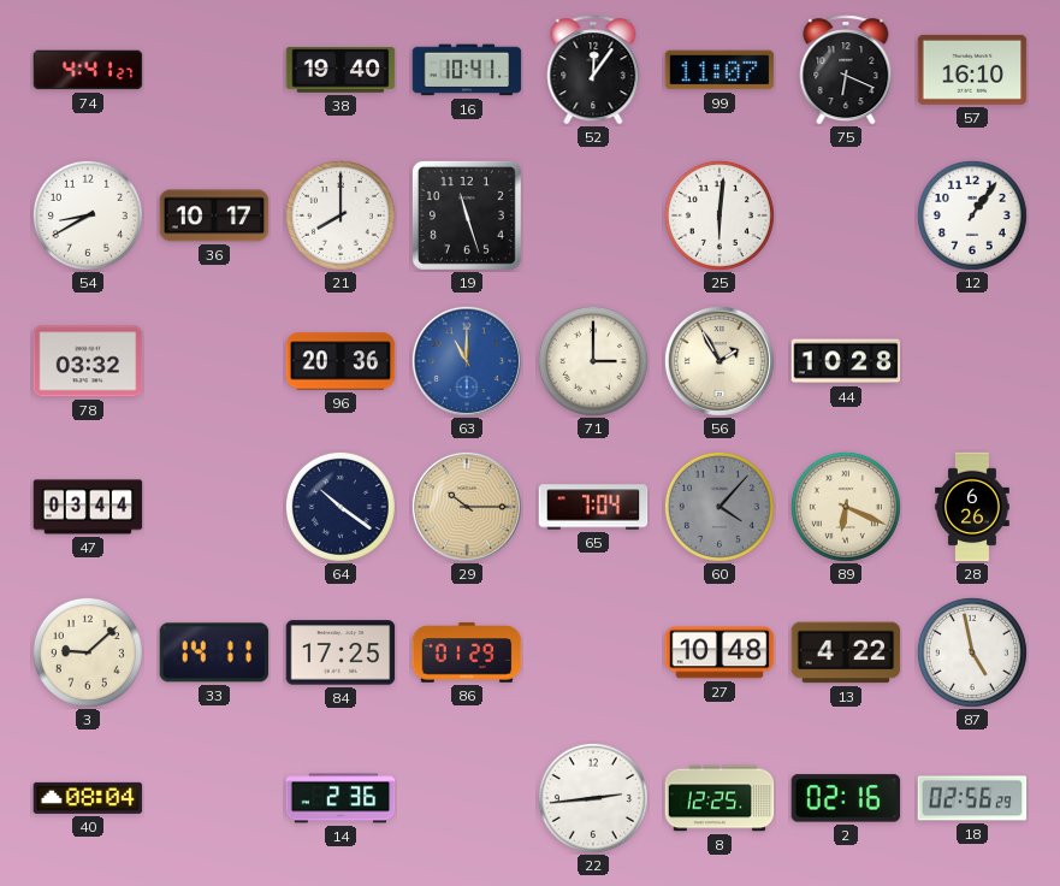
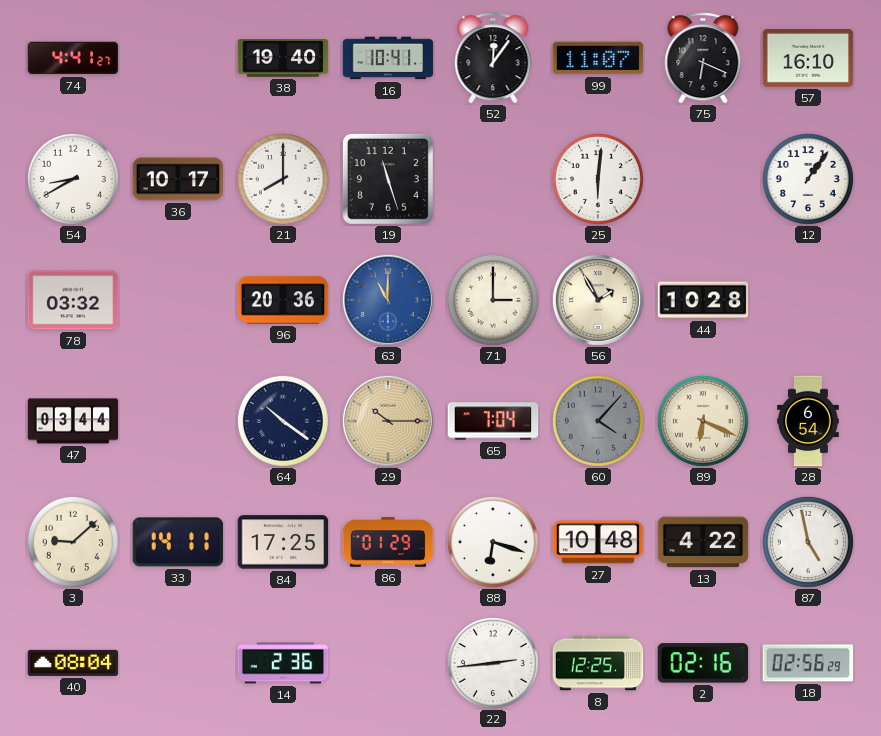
28: 6:26 -> 6:54
88: none -> 6:18
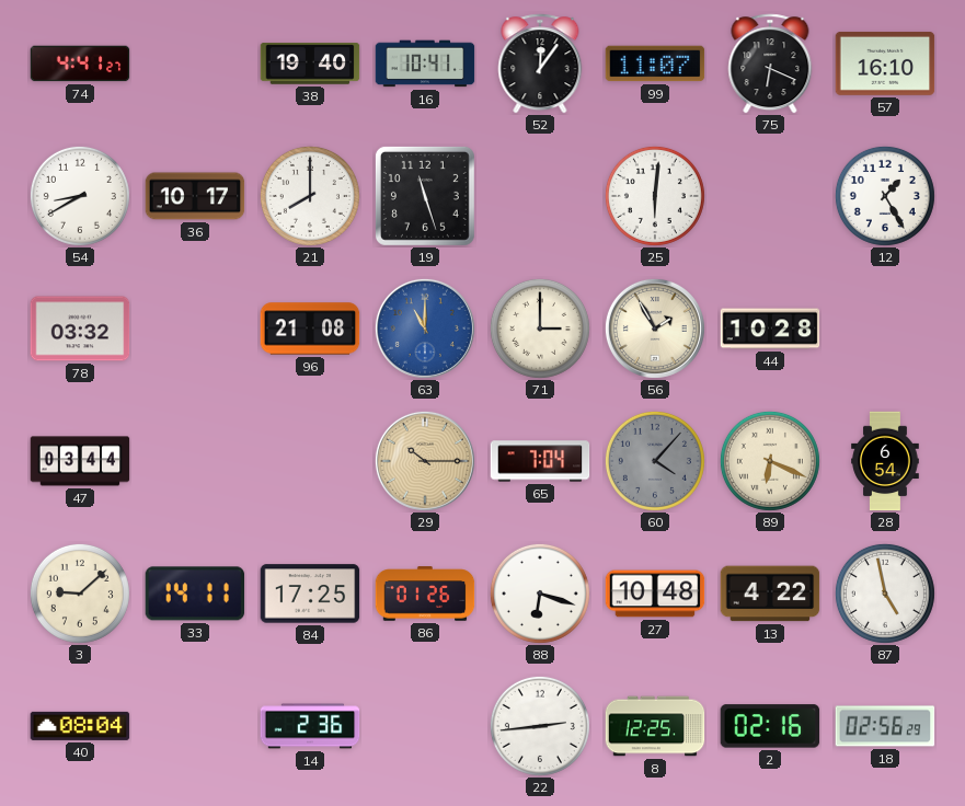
12: 1:06 -> 1:25
96: 20:36 -> 21:08
64: 10:21 -> none
86: 01:29 -> 01:26
